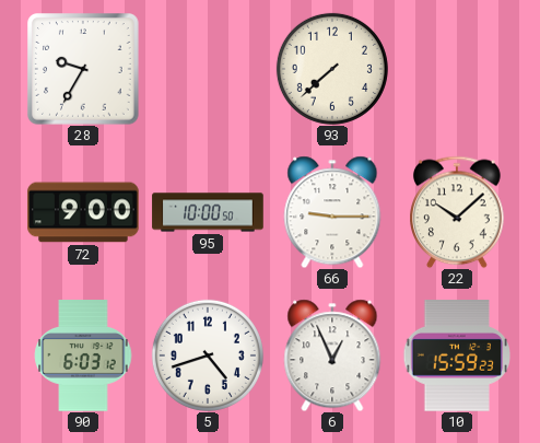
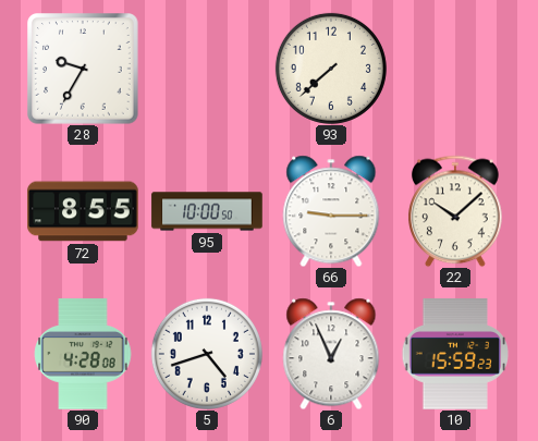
72: 9:00 -> 8:55
90: 6:03 -> 4:28
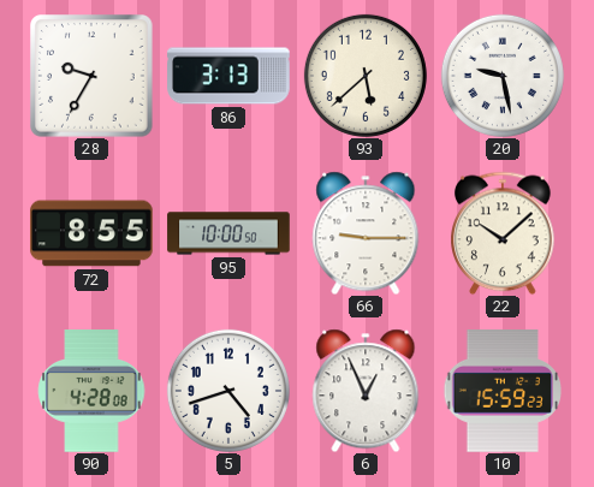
86: none -> 3:13
93: 7:38 -> 5:38
20: none -> 9:28
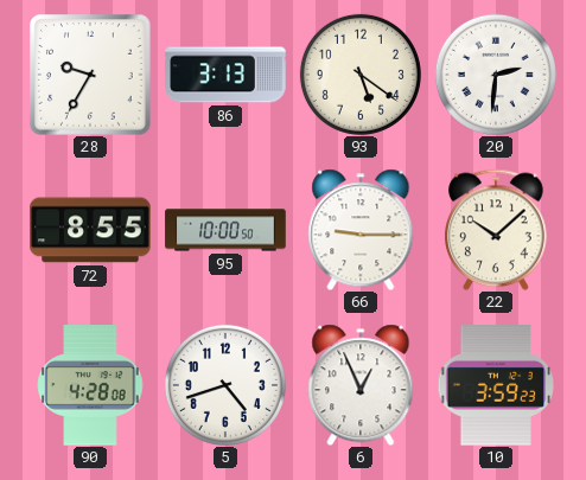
93: 5:38 -> 5:21
20: 9:28 -> 2:31
10: 15:59 -> 3:59
